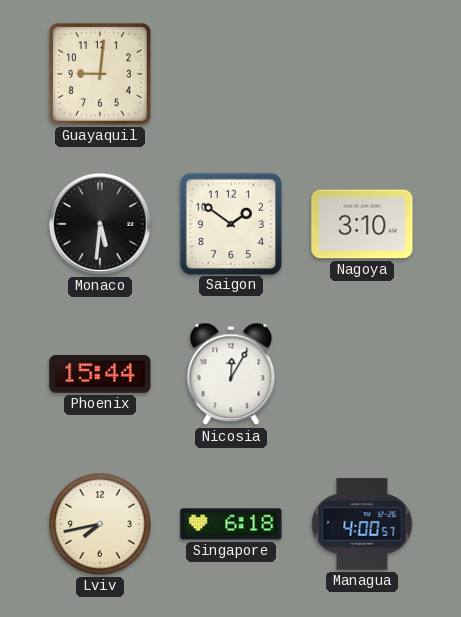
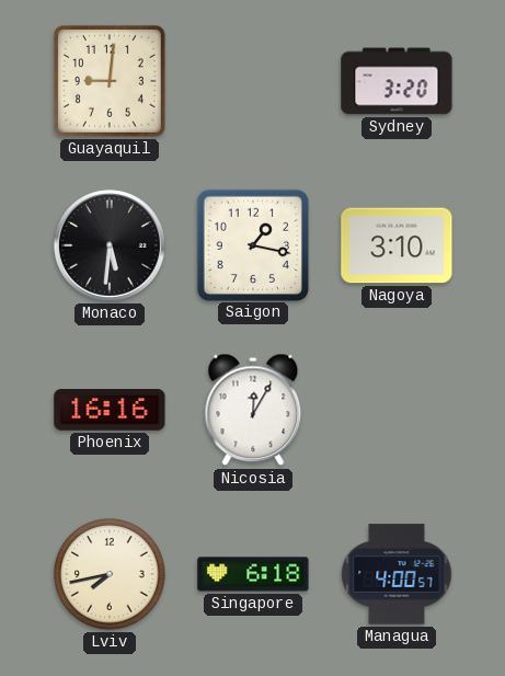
Sydney: none -> 3:20
Saigon: 1:51 -> 1:17
Phoenix: 15:44 -> 16:16
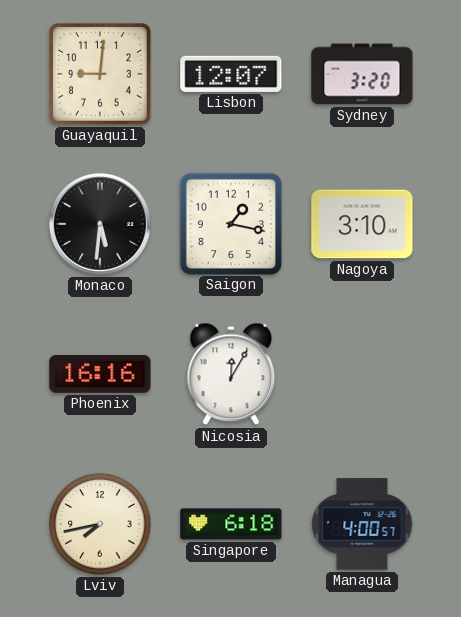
Lisbon: none -> 12:07
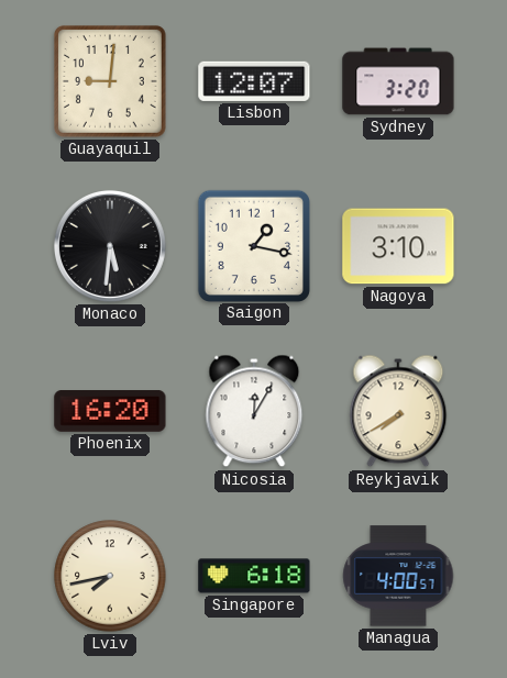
Phoenix: 16:16 -> 16:20
Reykjavik: none -> 7:40
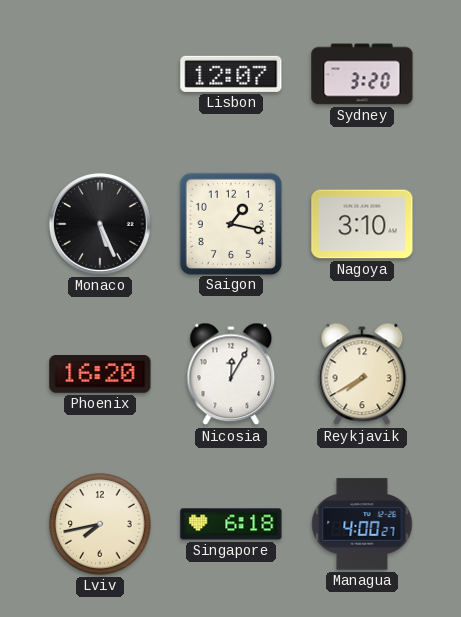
Guayaquil: 9:01 -> none
Monaco: 5:31 -> 5:26
Managua: 4:00:57 -> 4:00:27
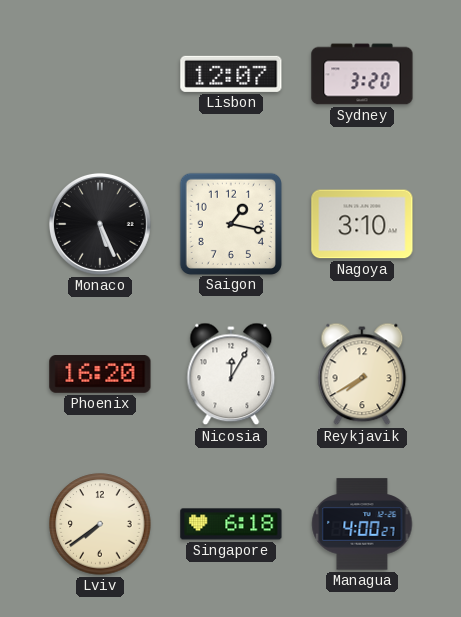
Lviv: 7:43 -> 7:39
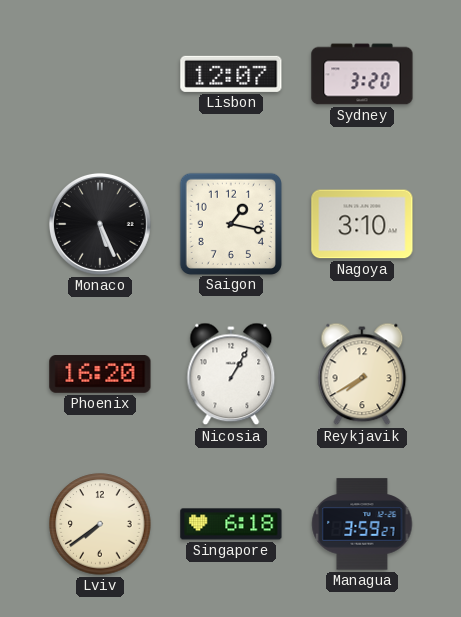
Nicosia: 12:05 -> 1:05
Managua: 4:00 -> 3:59
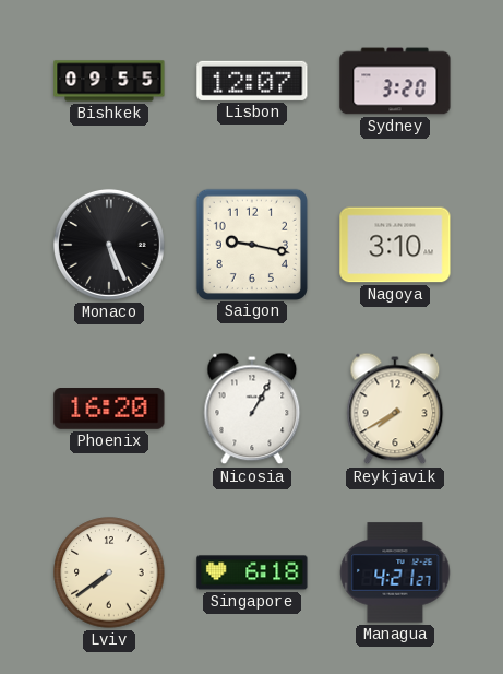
Bishkek: none -> 09:55
Saigon: 1:17 -> 9:17
Managua: 3:59 -> 4:21
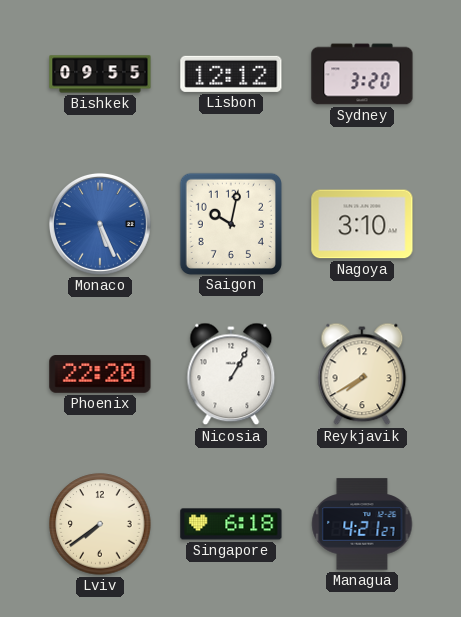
Lisbon: 12:07 -> 12:12
Monaco dial: black -> blue
Saigon: 9:17 -> 10:02
Phoenix: 16:20 -> 22:20
